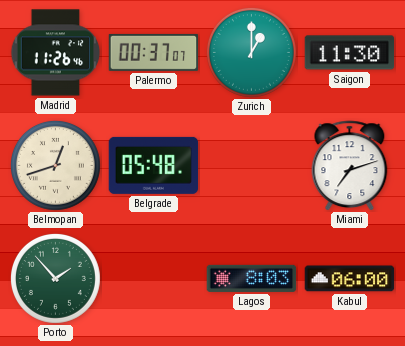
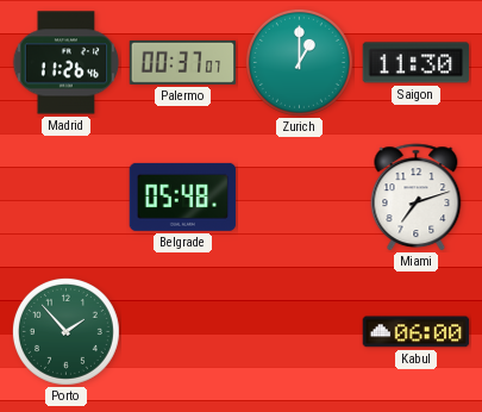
Belmopan: 12:42 -> none
Lagos: 8:03 -> none
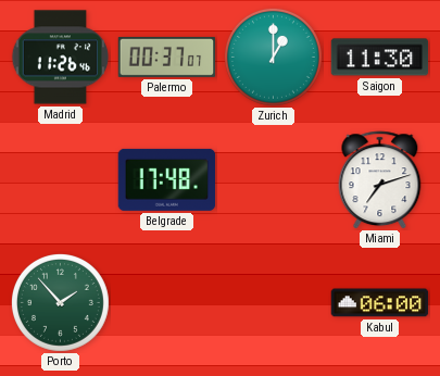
Belgrade: 05:48 -> 17:48
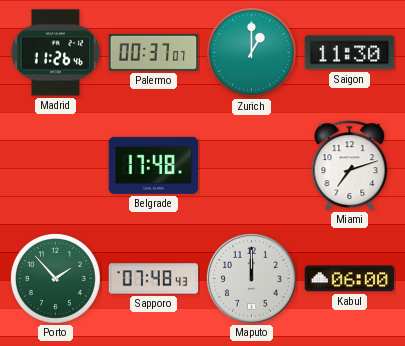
Sapporo: none -> 07:48
Maputo: none -> 12:00
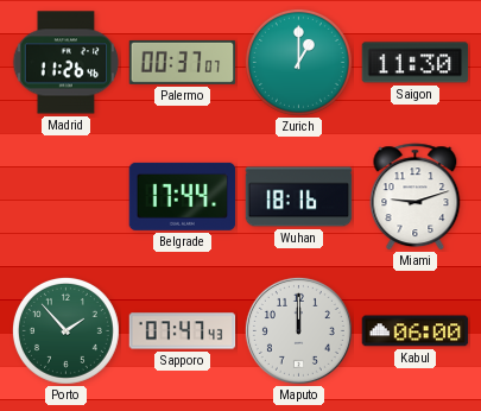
Belgrade: 17:48 -> 17:44
Wuhan: none -> 18:16
Miami: 7:12 -> 9:12
Sapporo: 07:48 -> 07:47
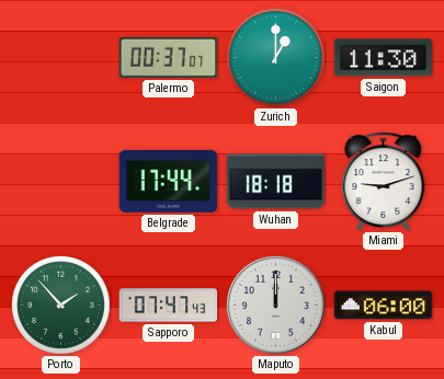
Madrid: 11:26 -> none
Wuhan: 18:16 -> 18:18
